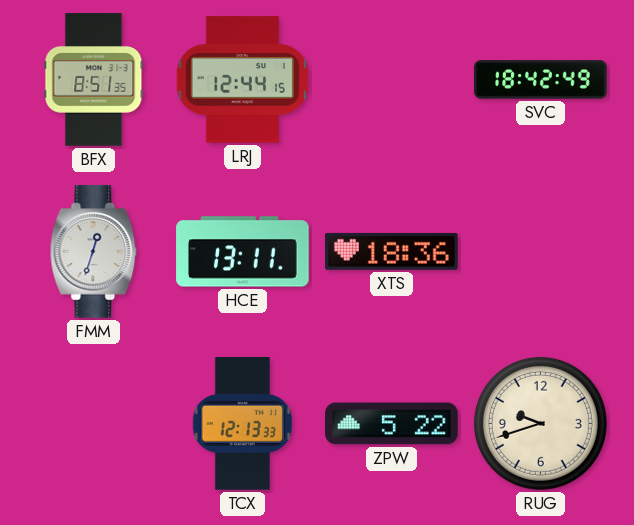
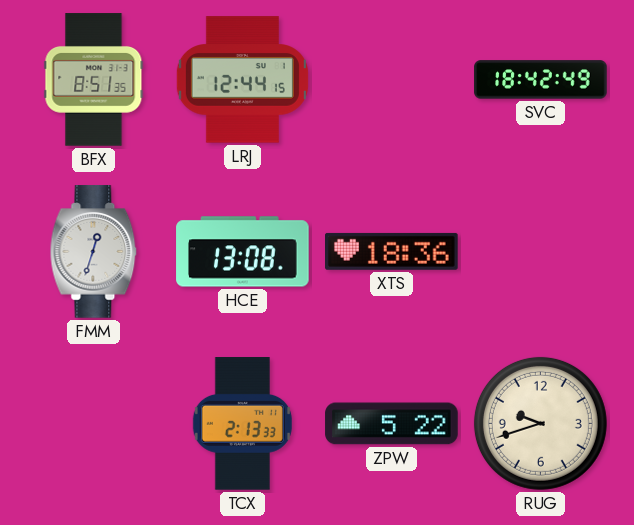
HCE: 13:11 -> 13:08
TCX: 12:13 -> 2:13
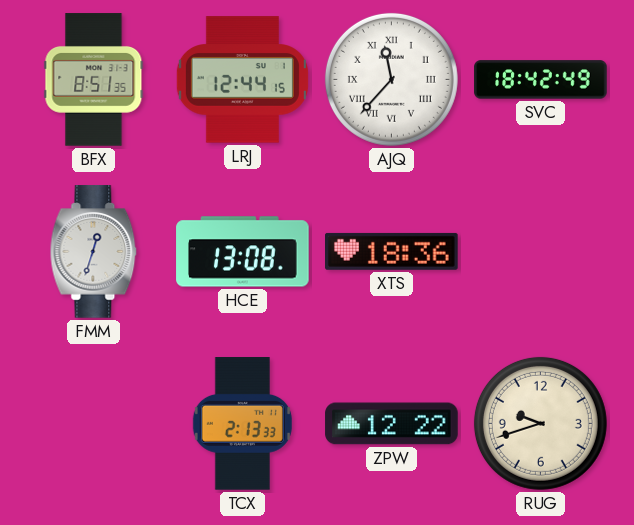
AJQ: none -> 11:37
ZPW: 5:22 -> 12:22
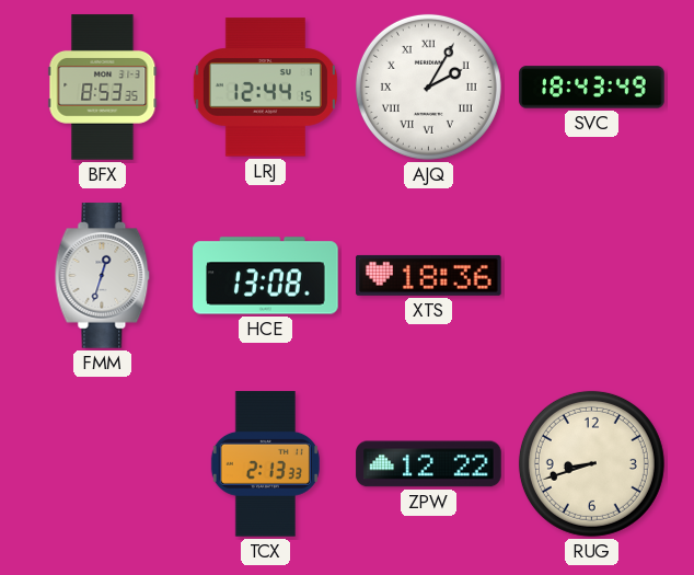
BFX: 8:51 -> 8:53
AJQ: 11:37 -> 2:05
SVC: 18:42 -> 18:43
RUG: 9:42 -> 8:42
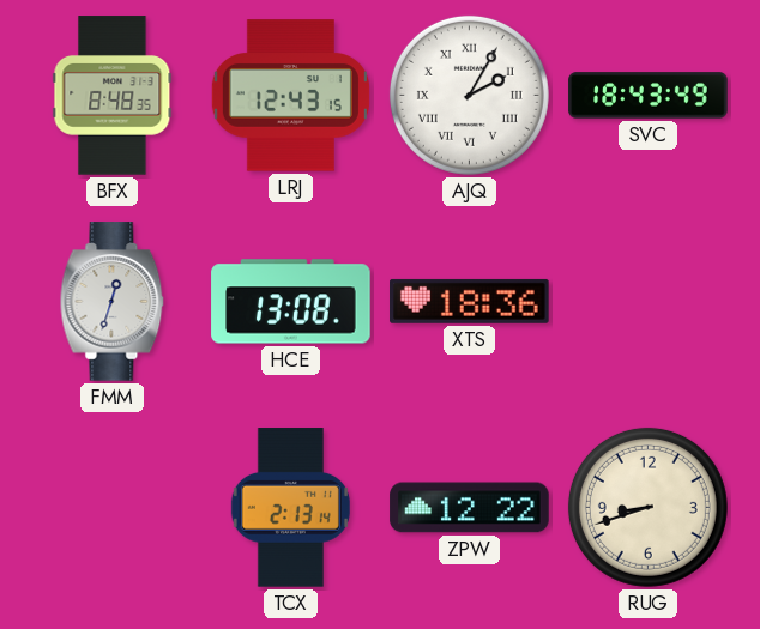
BFX: 8:53 -> 8:48
LRJ: 12:44 -> 12:43
TCX: 2:13:33 -> 2:13:14
